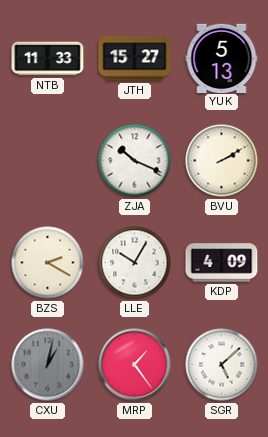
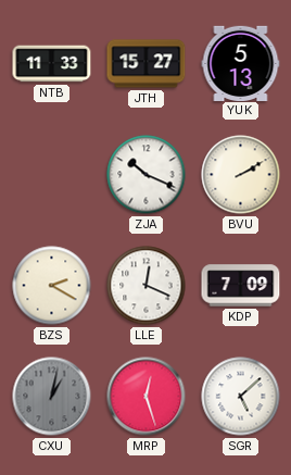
LLE: 10:05 -> 12:19
KDP: 4:09 -> 7:09
MRP: 1:24 -> 12:27
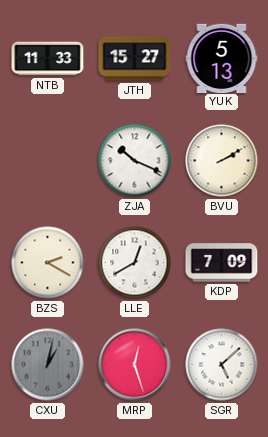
LLE: 12:19 -> 12:40
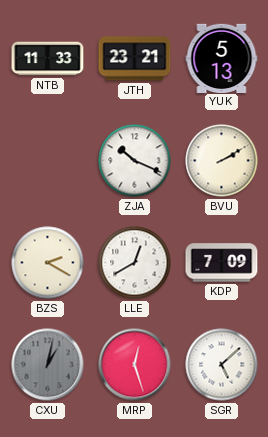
JTH: 15:27 -> 23:21
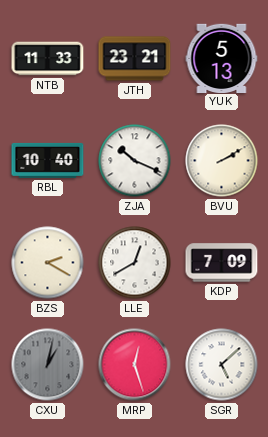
RBL: none -> 10:40
